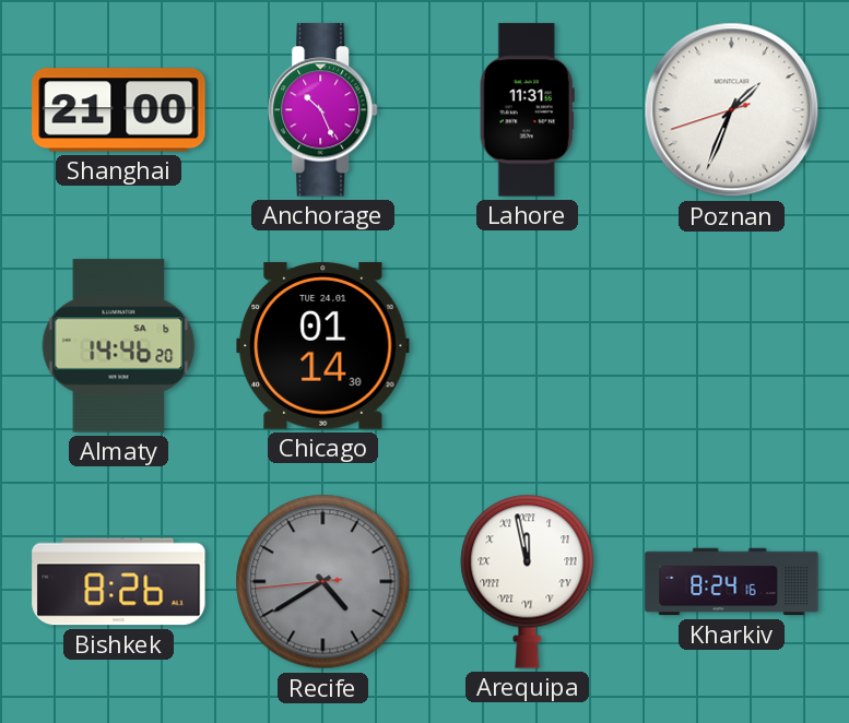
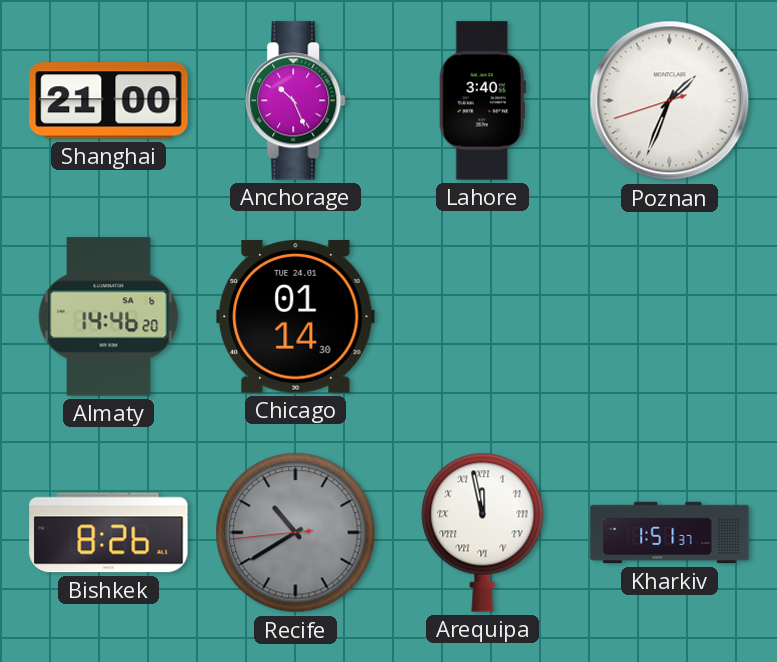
Lahore: 11:31 -> 3:40
Recife: 4:39 -> 10:39
Kharkiv: 8:24 -> 1:51
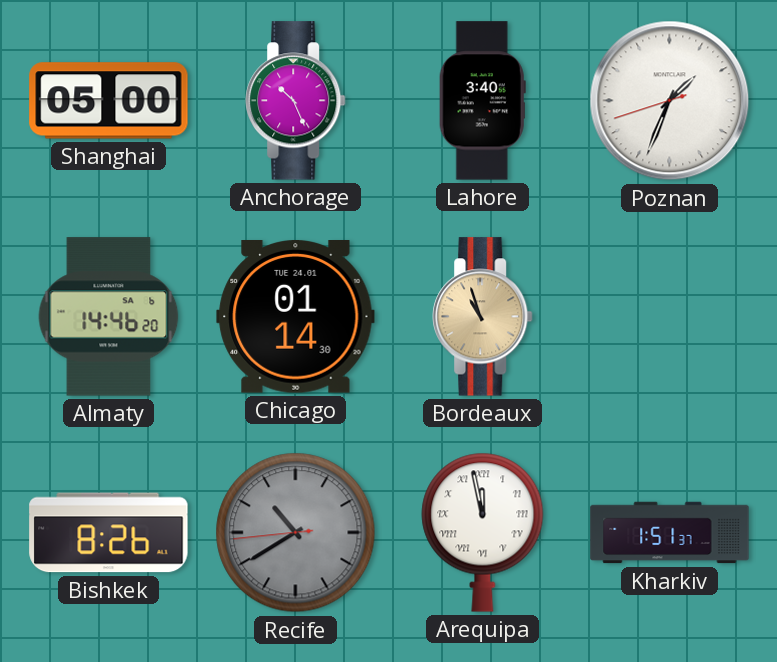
Shanghai: 21:00 -> 05:00
Bordeaux: none -> 10:57
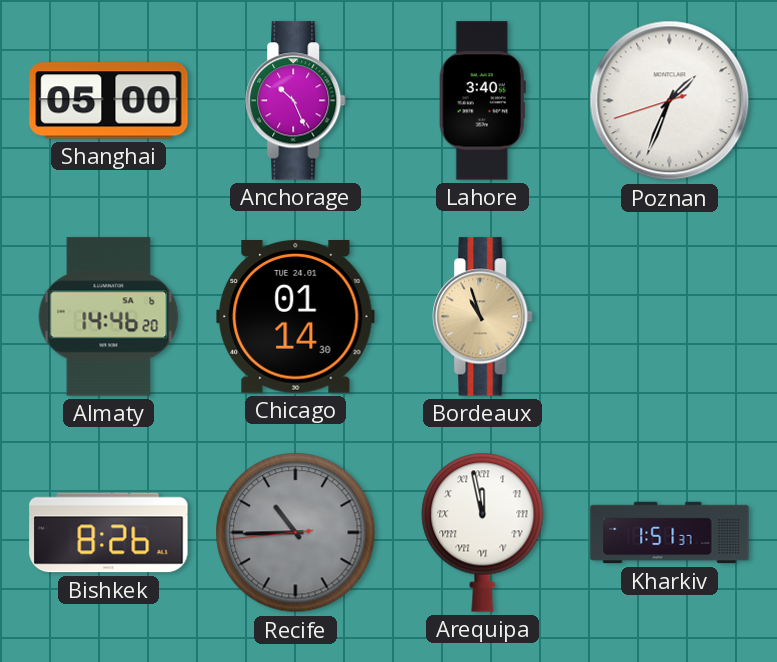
Recife: 10:39 -> 10:44
